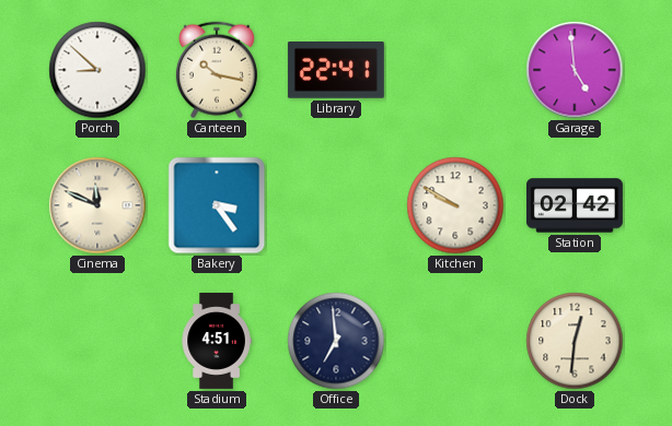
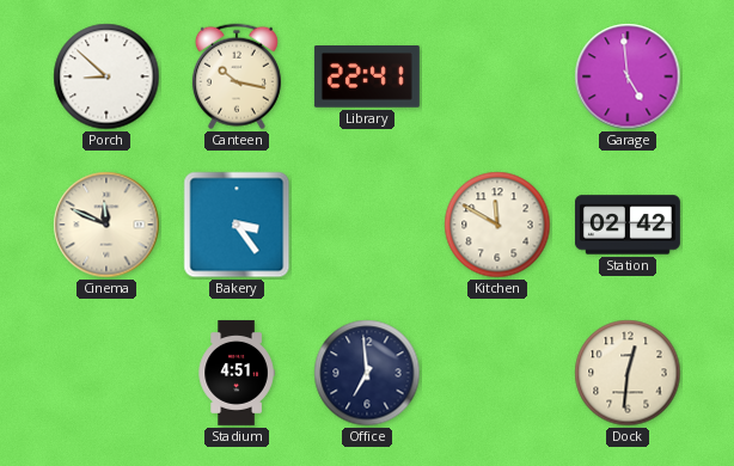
Kitchen: 9:50 -> 11:50
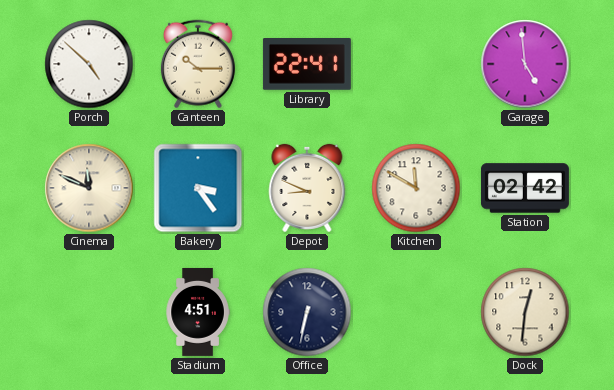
Porch: 8:52 -> 4:52
Canteen: 10:17 -> 10:15
Depot: none -> 8:49
Office: 6:59 -> 6:32
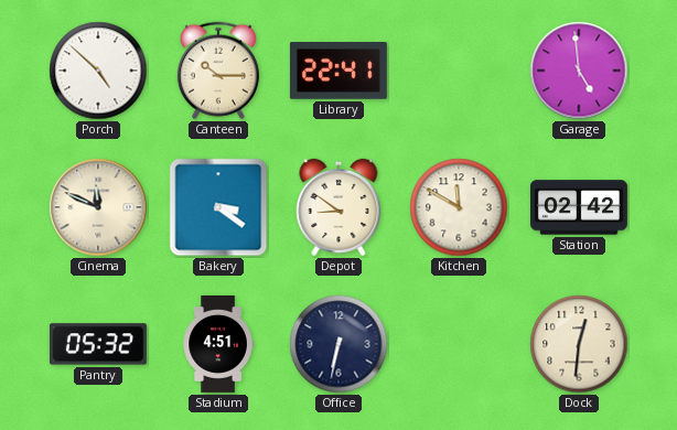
Bakery: 3:24 -> 3:21
Depot: 8:49 -> 8:51
Pantry: none -> 05:32
